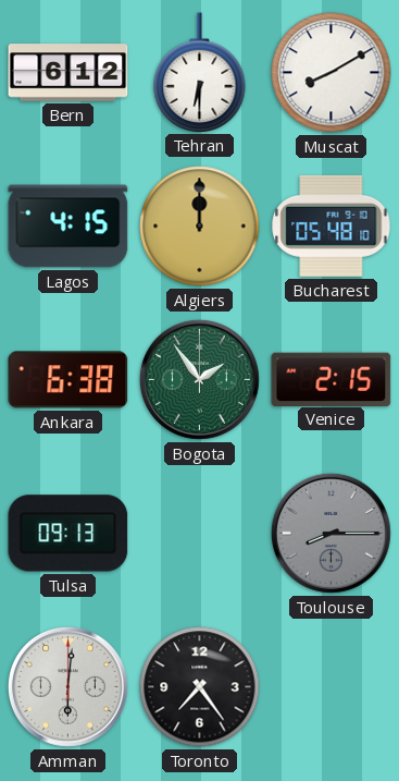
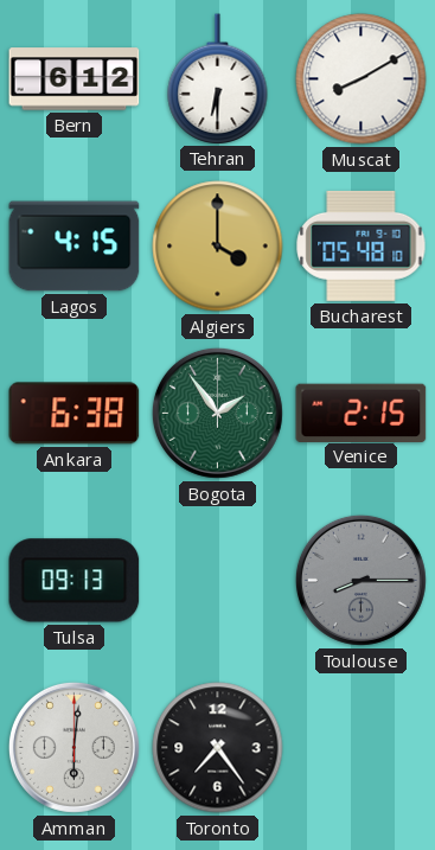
Algiers: 12:00 -> 4:00
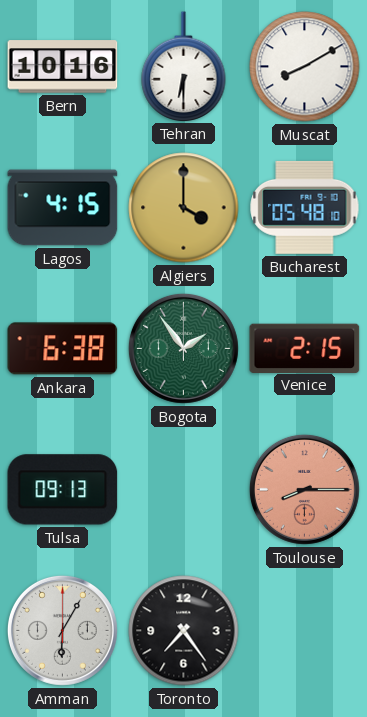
Bern: 6:12 -> 10:16
Toulouse dial: grey -> salmon
Amman: 6:01 -> 6:05
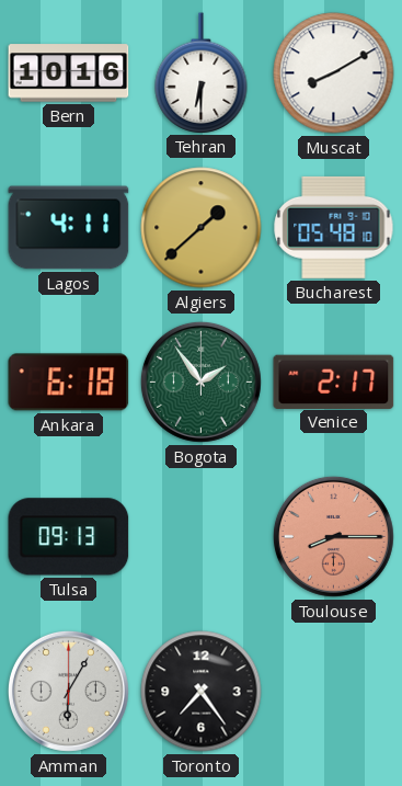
Lagos: 4:15 -> 4:11
Algiers: 4:00 -> 1:38
Ankara: 6:38 -> 6:18
Venice: 2:15 -> 2:17
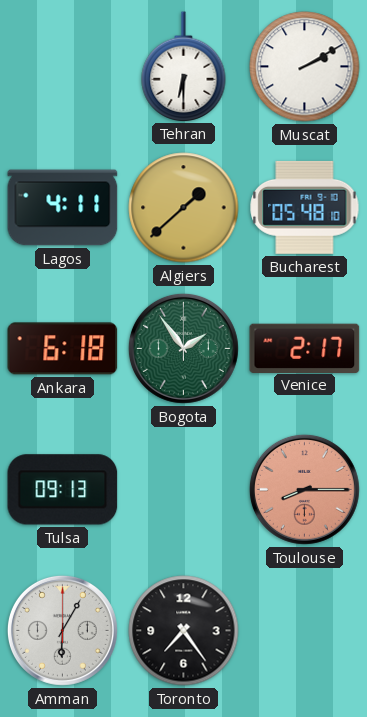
Bern: 10:16 -> none
Muscat: 8:10 -> 2:10
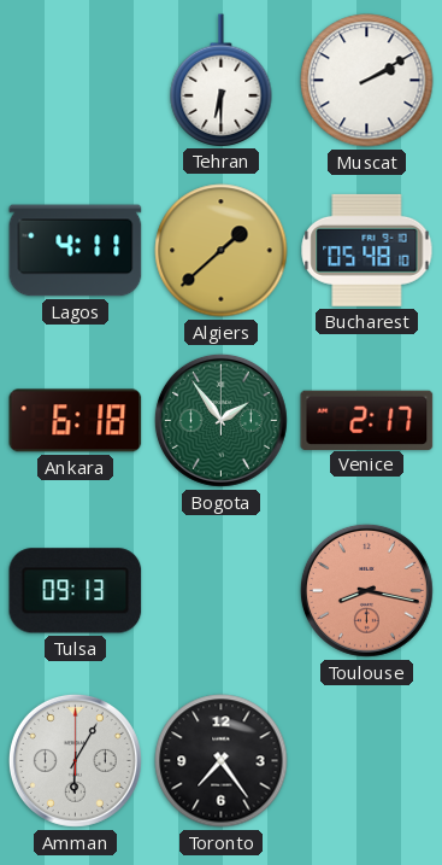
Toulouse: 8:15 -> 8:17
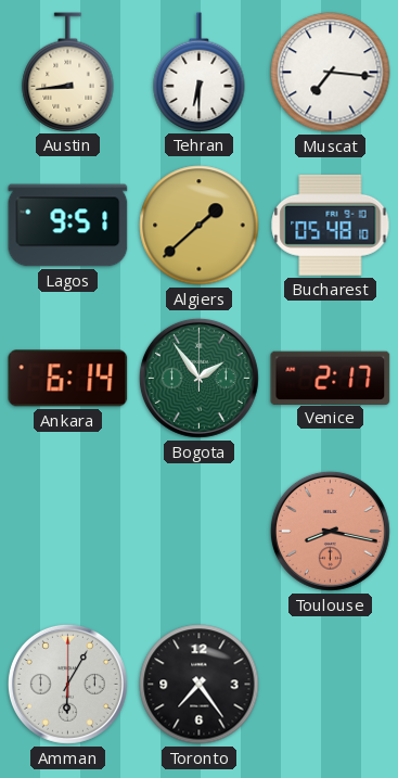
Austin: none -> 8:44
Muscat: 2:10 -> 7:16
Lagos: 4:11 -> 9:51
Ankara: 6:18 -> 6:14
Tulsa: 09:13 -> none
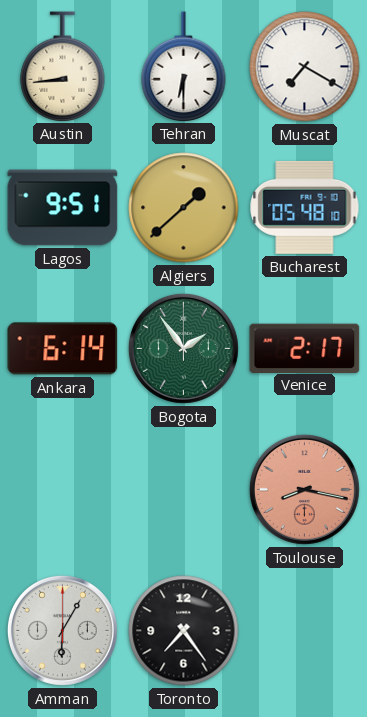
Muscat: 7:16 -> 7:20
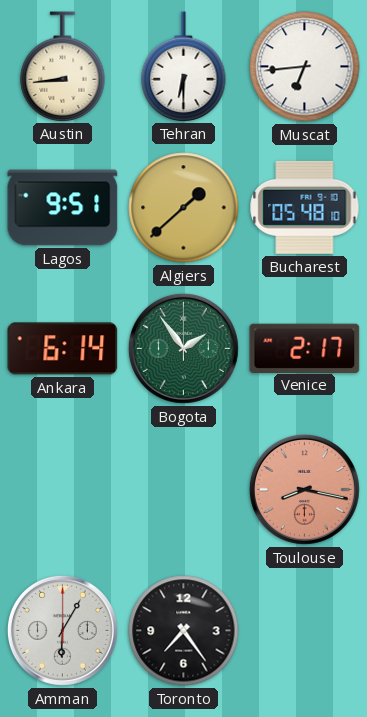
Muscat: 7:20 -> 6:44
